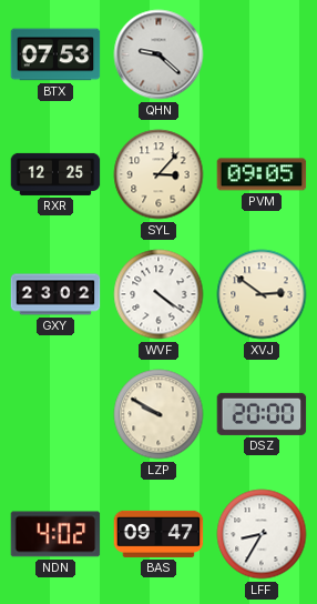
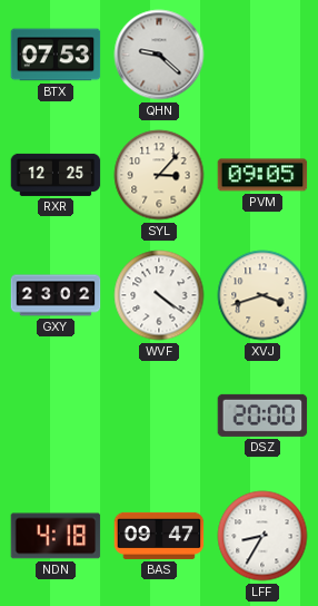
XVJ: 2:51 -> 3:42
LZP: 9:50 -> none
NDN: 4:02 -> 4:18
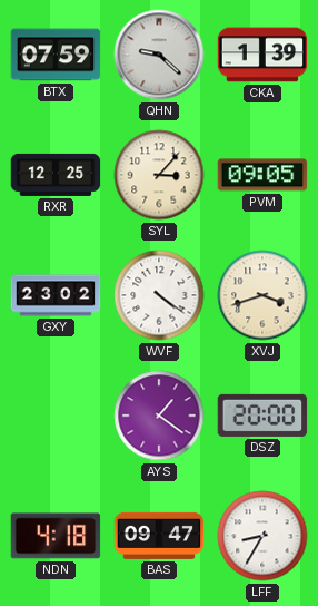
BTX: 07:53 -> 07:59
CKA: none -> 1:39
AYS: none -> 1:21
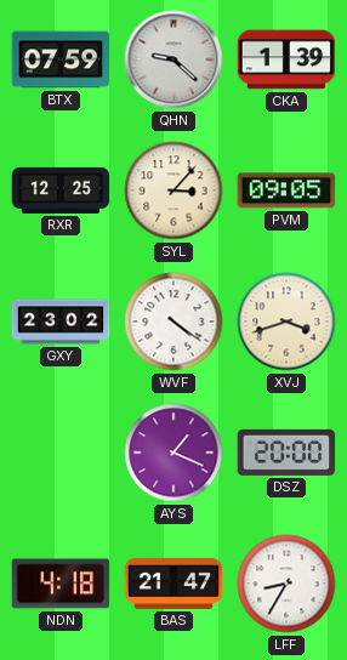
AYS: 1:21 -> 1:19
BAS: 09:47 -> 21:47
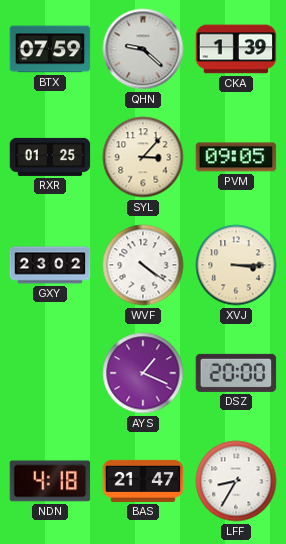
RXR: 12:25 -> 01:25
XVJ: 3:42 -> 3:15
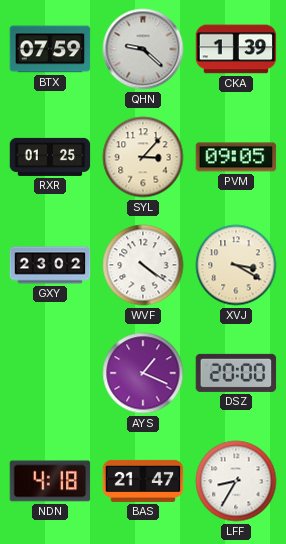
XVJ: 3:15 -> 3:20
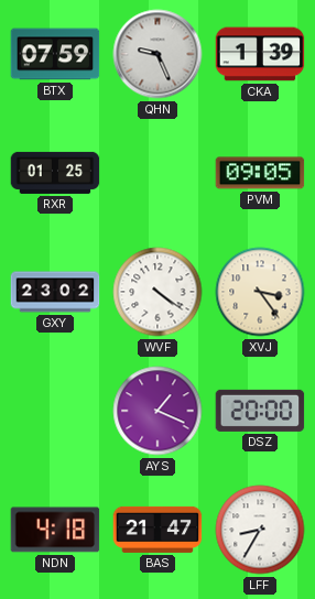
QHN: 9:22 -> 9:26
SYL: 3:07 -> none
XVJ: 3:20 -> 3:24
